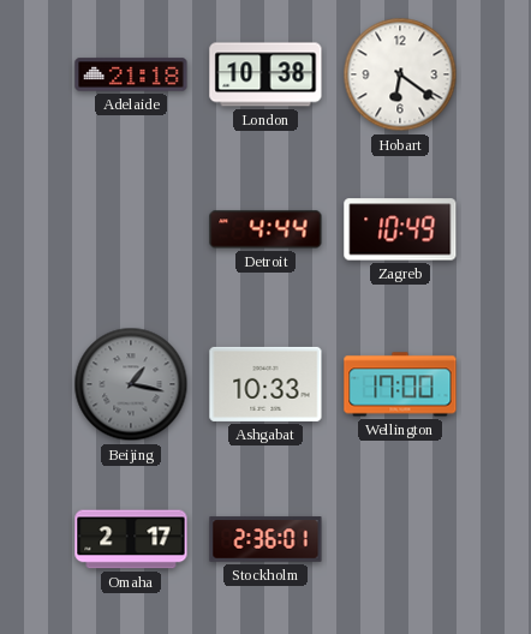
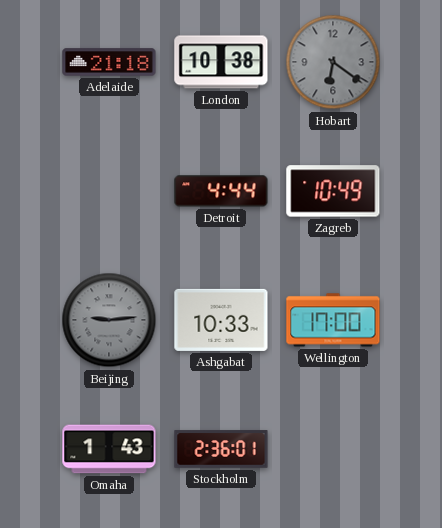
Hobart dial: white -> grey
Beijing: 1:17 -> 9:14
Omaha: 2:17 -> 1:43
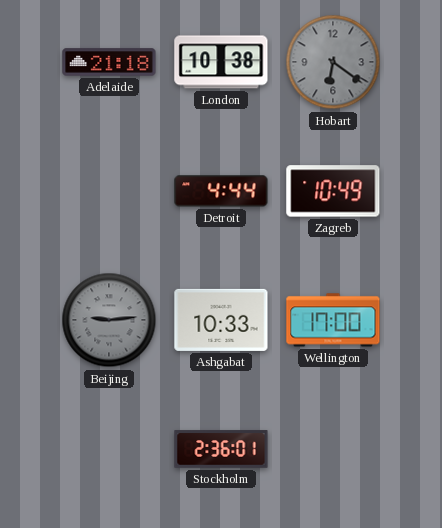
Omaha: 1:43 -> none
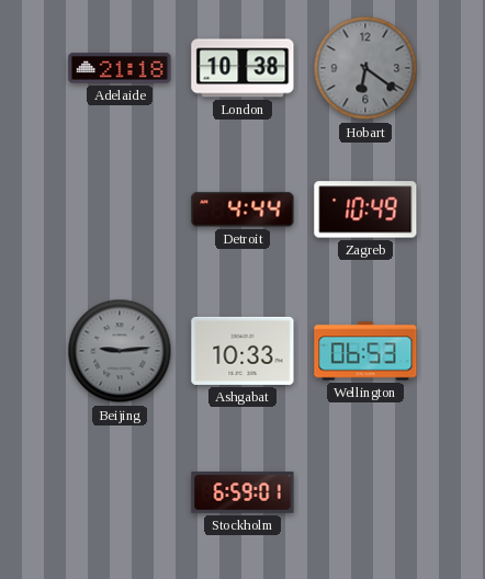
Wellington: 17:00 -> 06:53
Stockholm: 2:36 -> 6:59
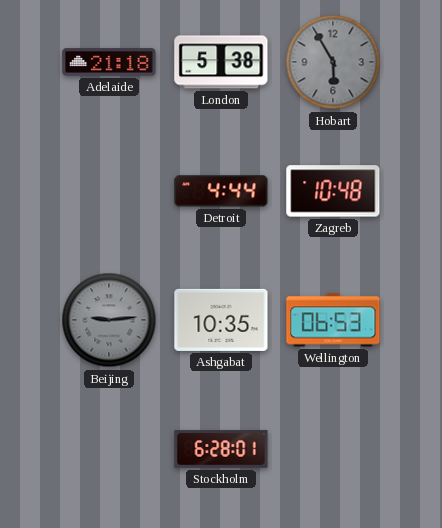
London: 10:38 -> 5:38
Hobart: 6:21 -> 5:55
Zagreb: 10:49 -> 10:48
Ashgabat: 10:33 -> 10:35
Stockholm: 6:59 -> 6:28
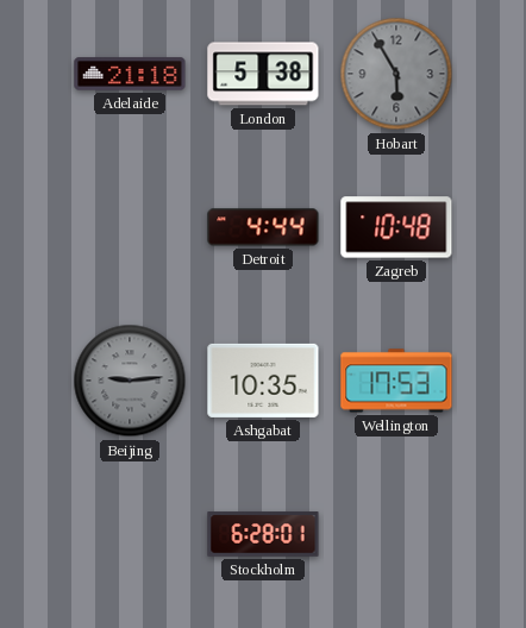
Wellington: 06:53 -> 17:53
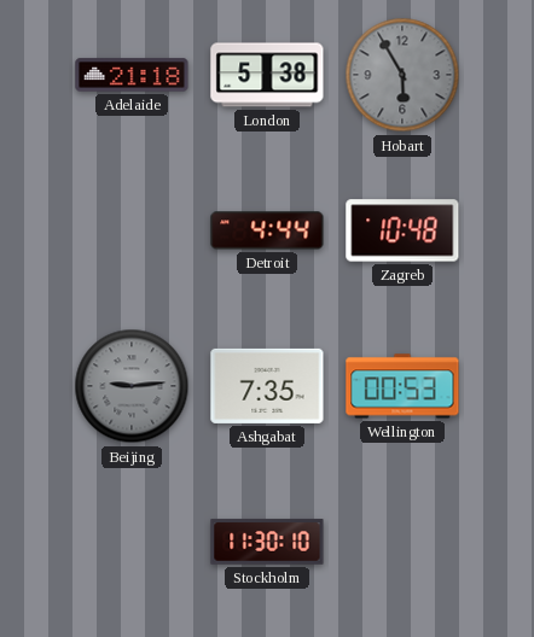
Ashgabat: 10:35 -> 7:35
Wellington: 17:53 -> 00:53
Stockholm: 6:28 -> 11:30
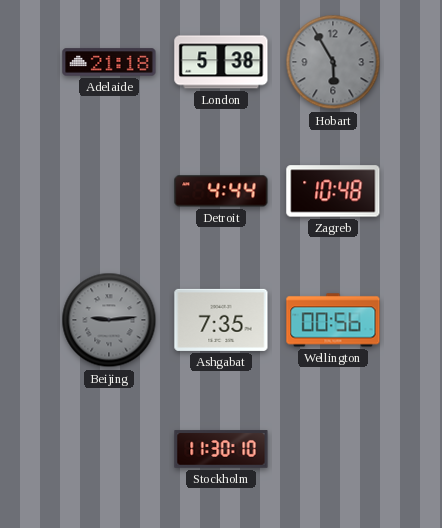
Wellington: 00:53 -> 00:56
